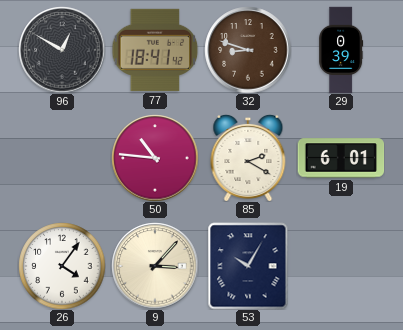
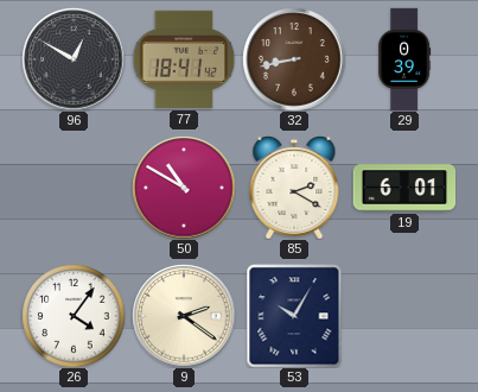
32: 8:48 -> 8:43
50: 10:46 -> 10:50
9: 3:07 -> 2:21
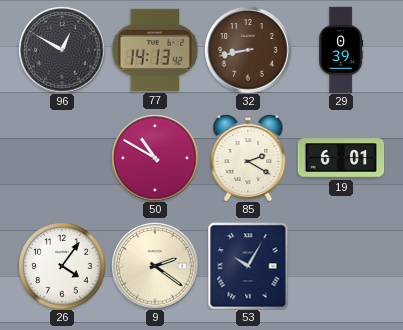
77: 18:41 -> 14:13
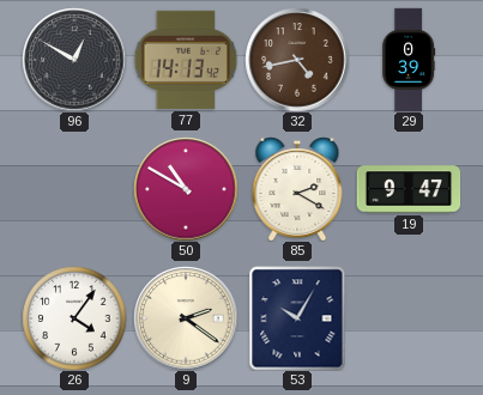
32: 8:43 -> 4:43
19: 6:01 -> 9:47
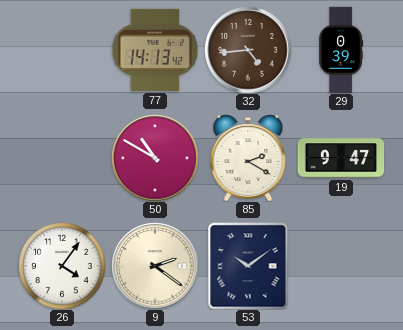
96: 12:50 -> none
32: 4:43 -> 4:44
53: 10:05 -> 10:09
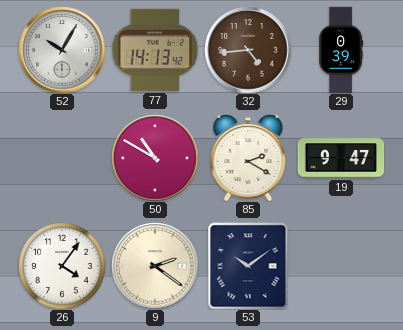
52: none -> 10:05
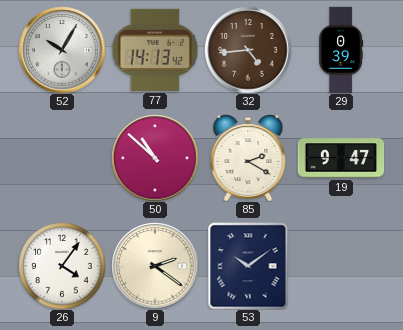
50: 10:50 -> 10:52
